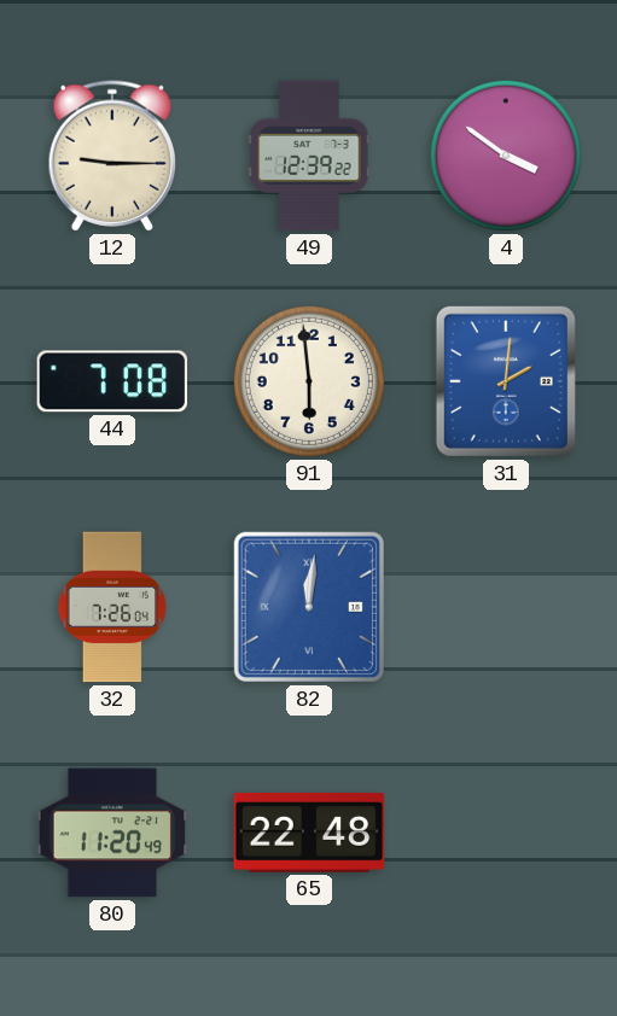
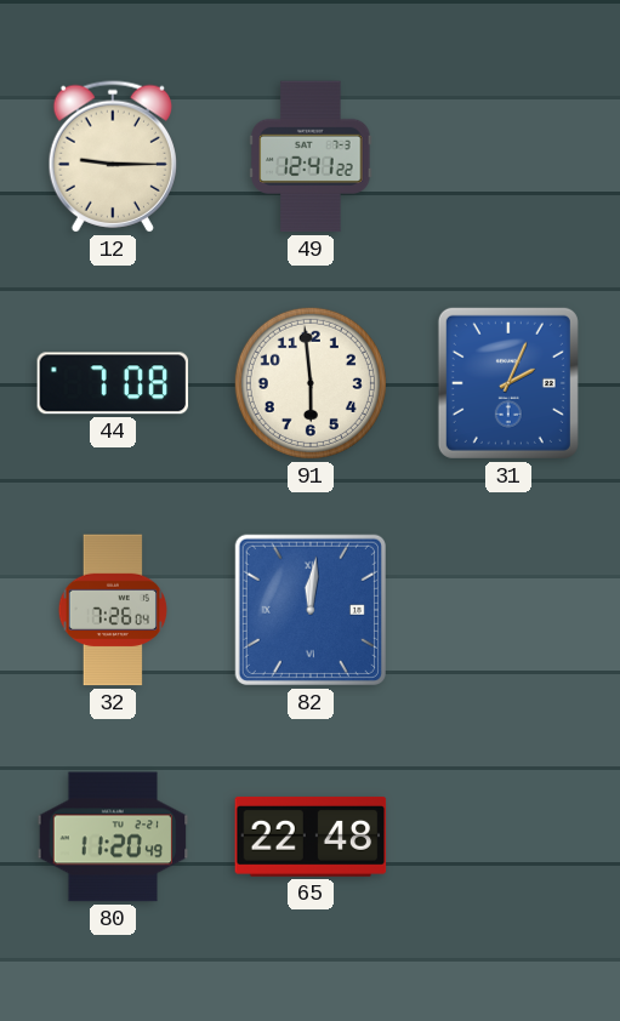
49: 12:39 -> 12:41
4: 3:51 -> none
31: 2:01 -> 2:04
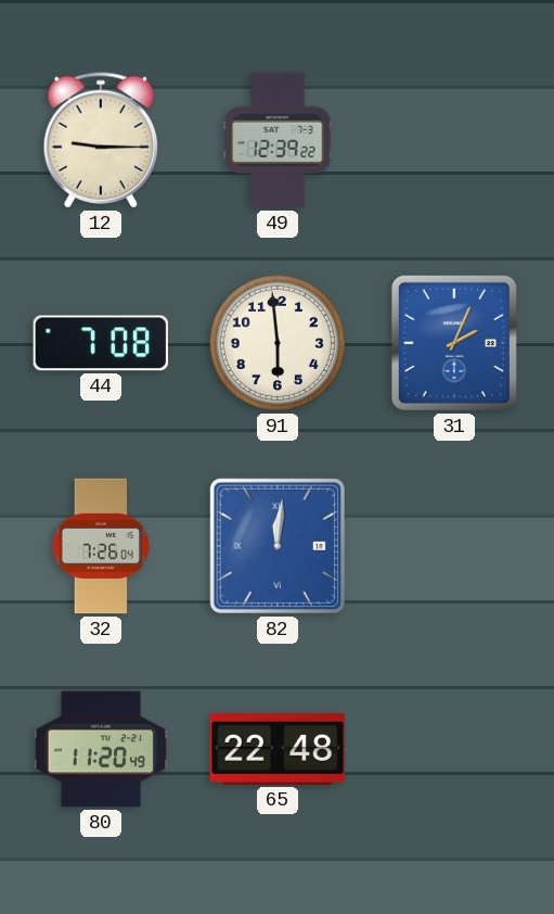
49: 12:41 -> 12:39
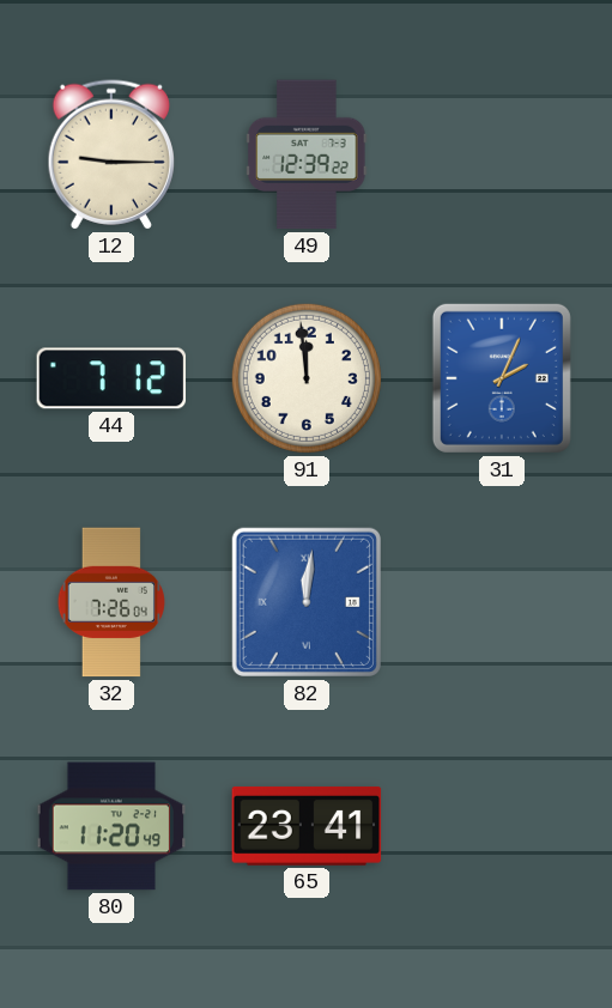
44: 7:08 -> 7:12
91: 5:59 -> 11:59
65: 22:48 -> 23:41
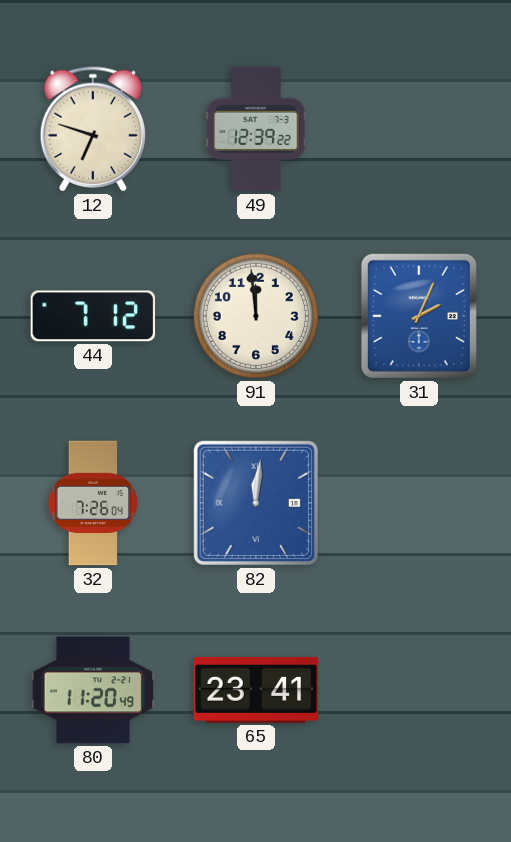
12: 9:15 -> 6:48
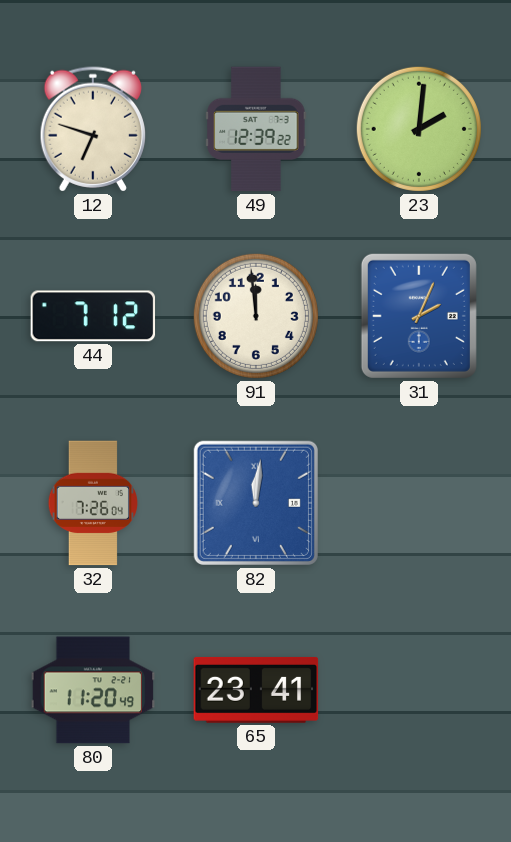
23: none -> 2:01
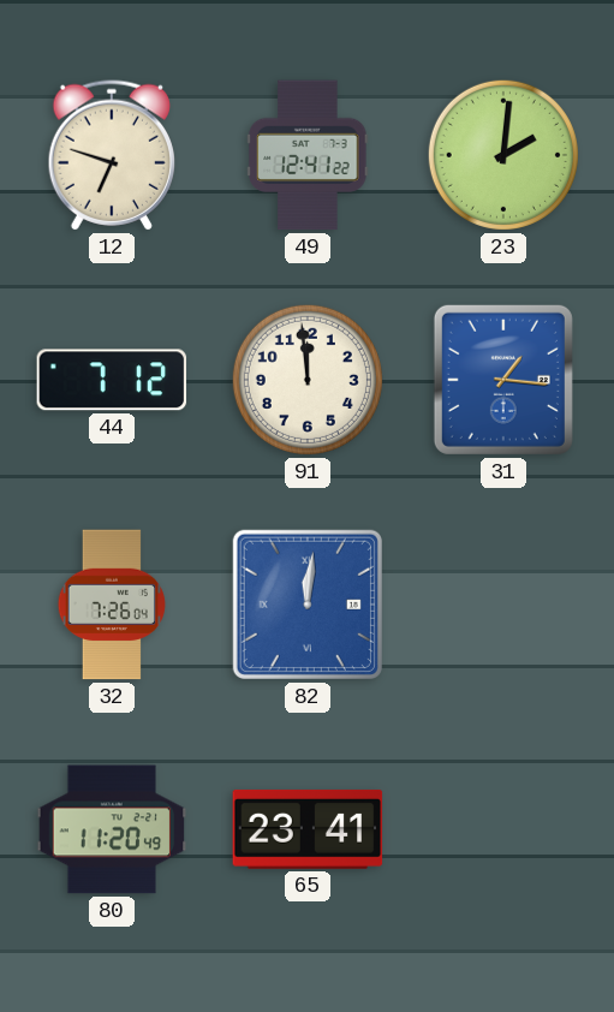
49: 12:39 -> 12:41
31: 2:04 -> 1:16
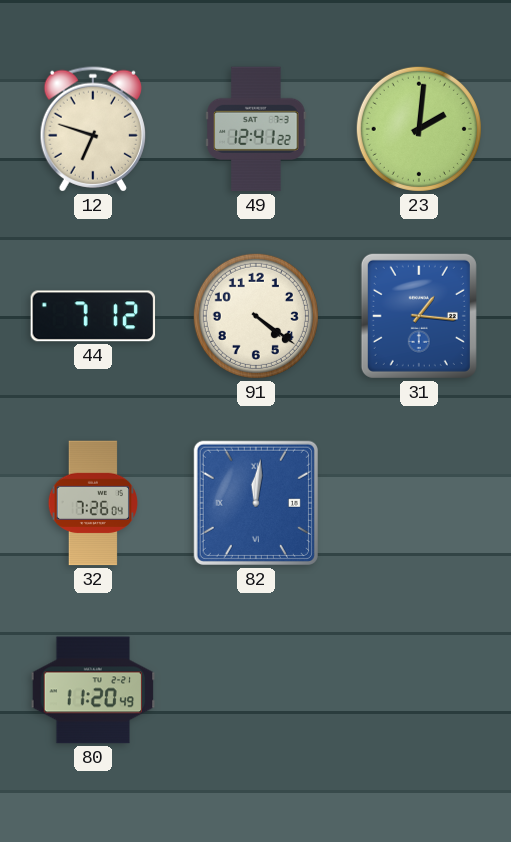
91: 11:59 -> 4:21
65: 23:41 -> none
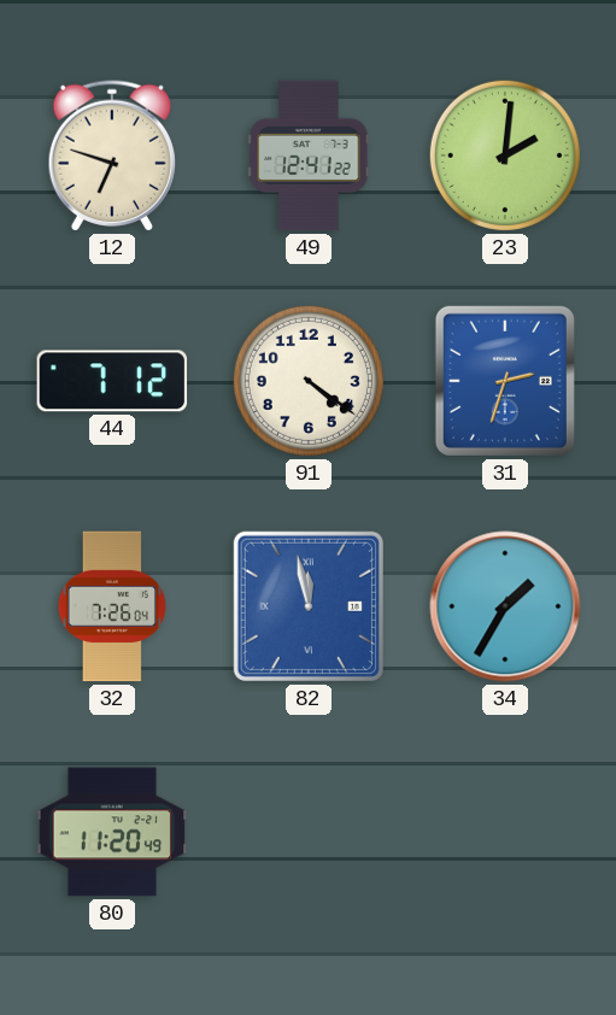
31: 1:16 -> 2:33
82: 12:01 -> 11:58
34: none -> 1:35
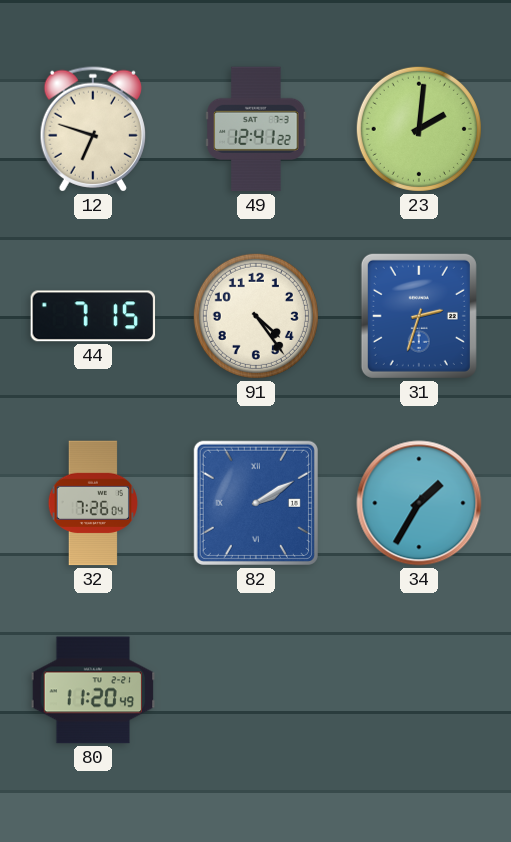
44: 7:12 -> 7:15
91: 4:21 -> 4:24
82: 11:58 -> 2:10
